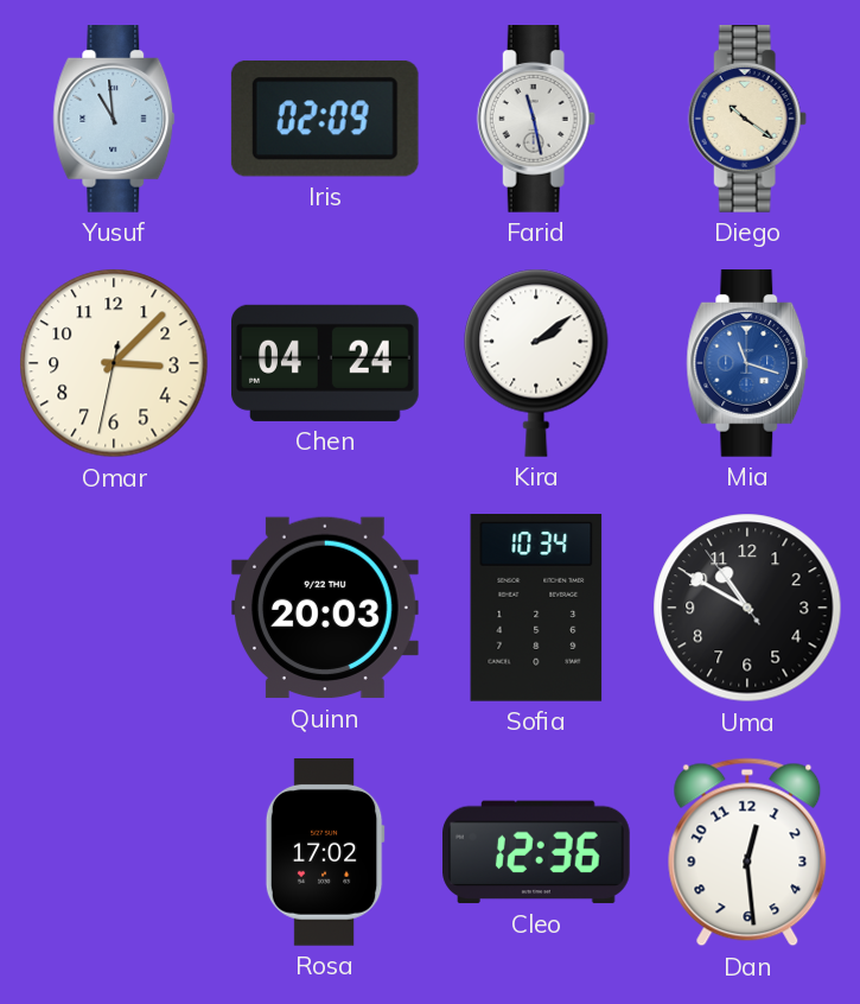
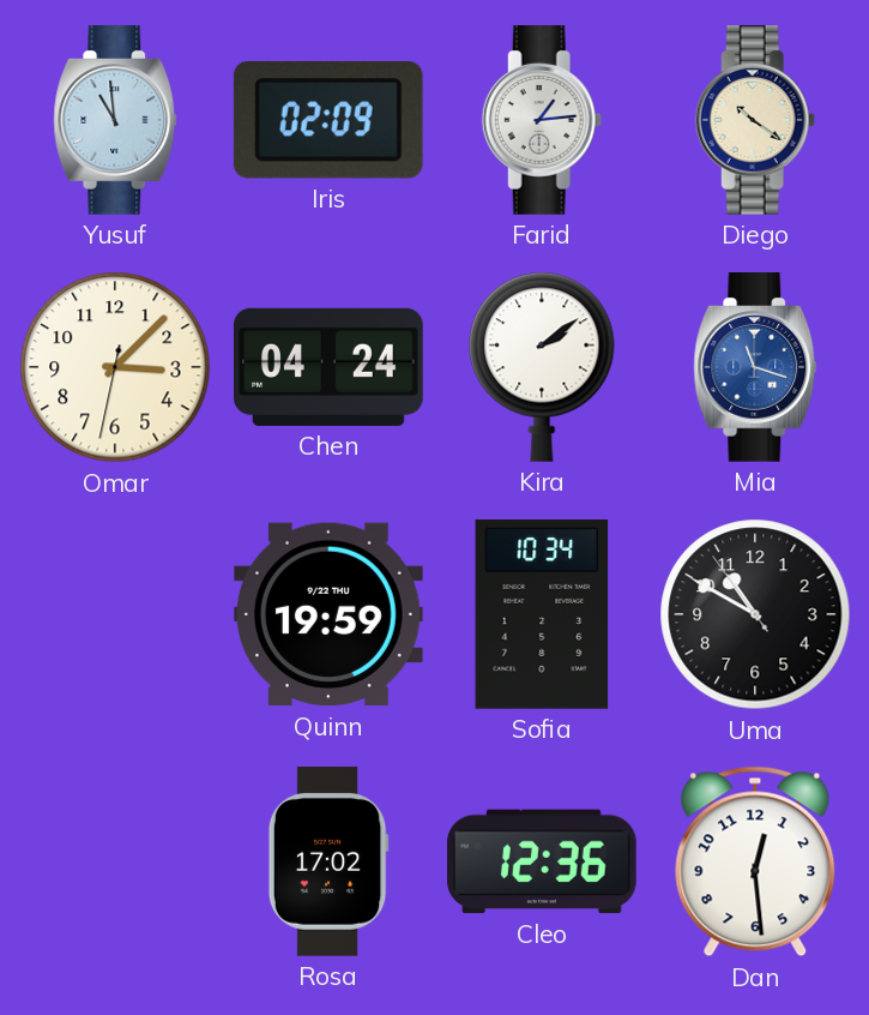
Farid: 11:28 -> 1:14
Quinn: 20:03 -> 19:59
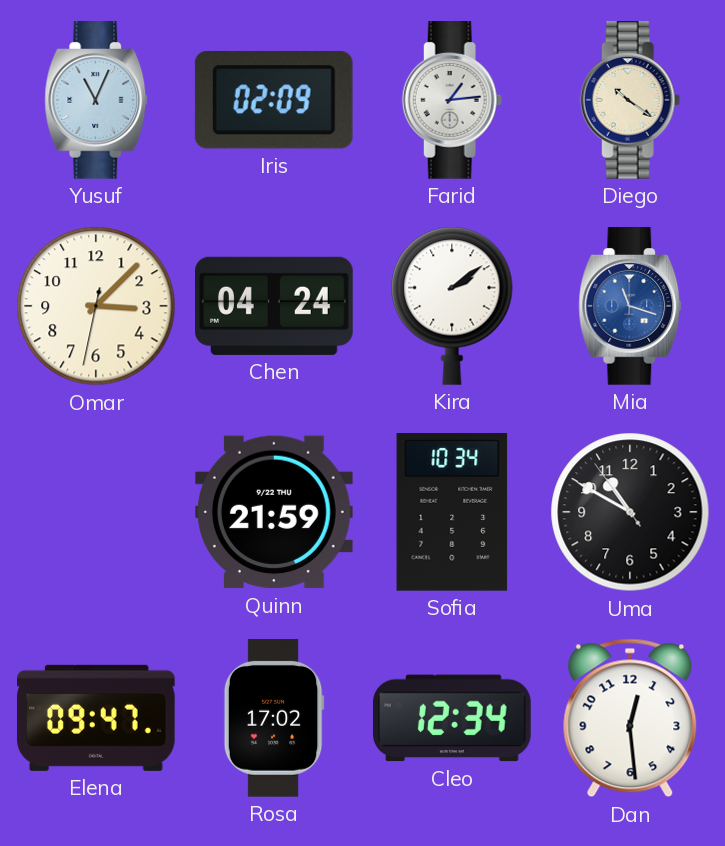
Yusuf: 10:59 -> 11:04
Quinn: 19:59 -> 21:59
Elena: none -> 09:47
Cleo: 12:36 -> 12:34
